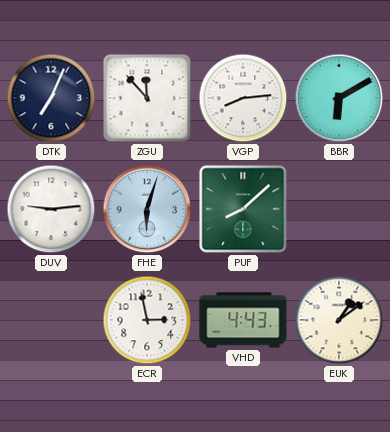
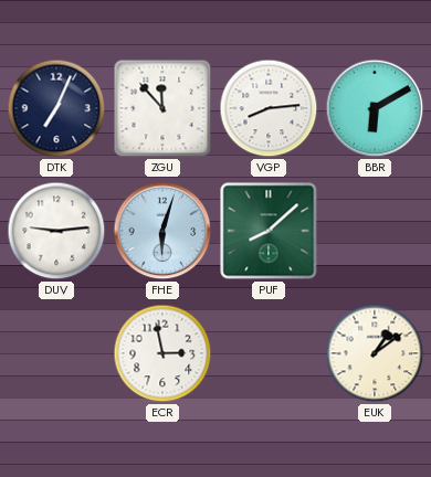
VHD: 4:43 -> none
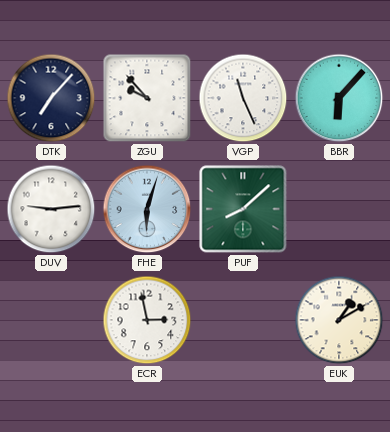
DTK: 7:04 -> 7:07
ZGU: 11:53 -> 9:53
VGP: 8:14 -> 11:26
BBR: 6:10 -> 6:07
EUK: 1:09 -> 1:10
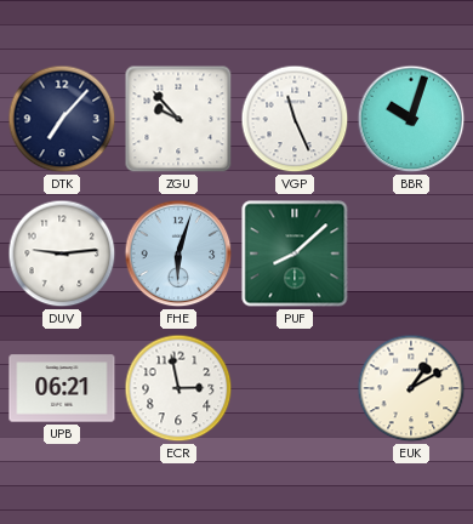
BBR: 6:07 -> 10:03
UPB: none -> 06:21
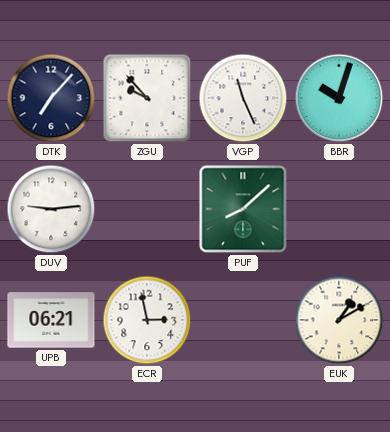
FHE: 6:03 -> none
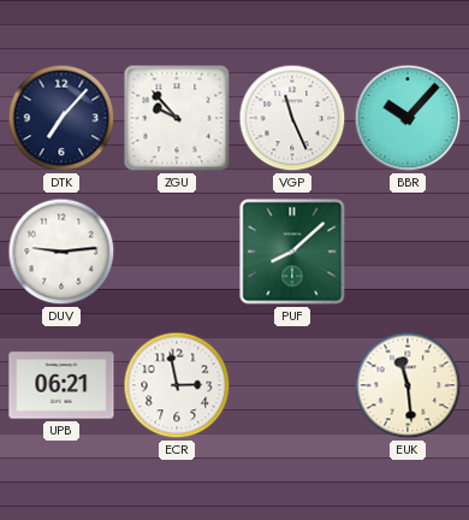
BBR: 10:03 -> 10:07
EUK: 1:10 -> 11:29
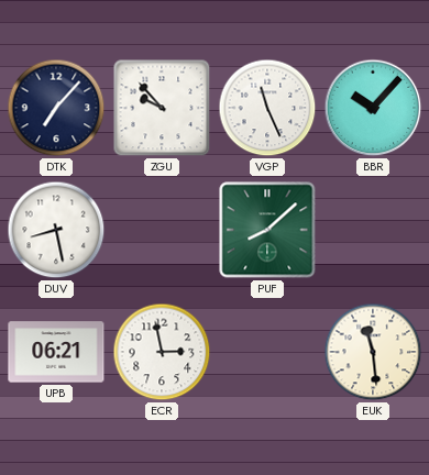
DUV: 9:14 -> 8:28
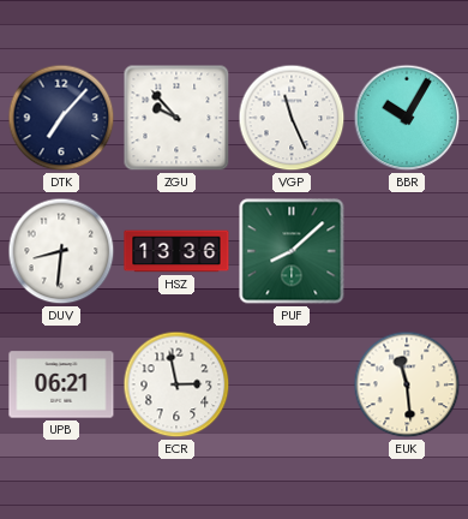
BBR: 10:07 -> 10:05
DUV: 8:28 -> 8:31
HSZ: none -> 13:36
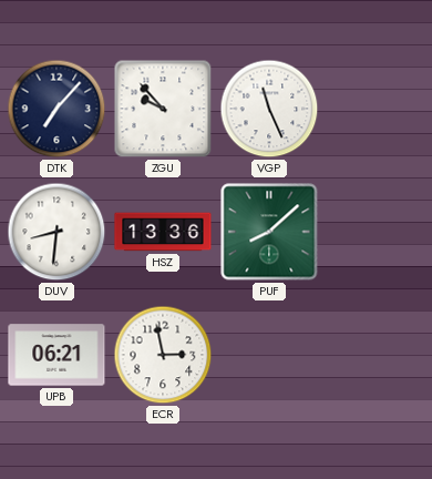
BBR: 10:05 -> none
EUK: 11:29 -> none
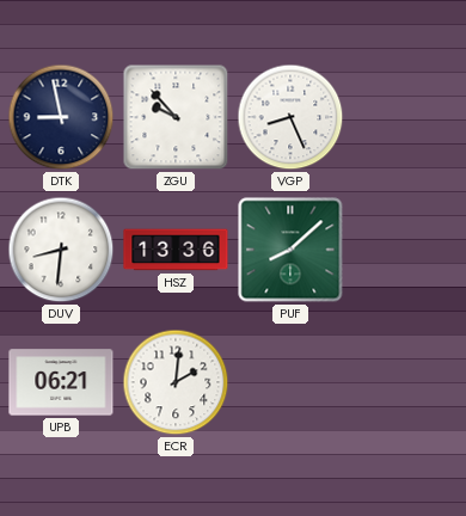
DTK: 7:07 -> 8:58
VGP: 11:26 -> 8:26
ECR: 2:58 -> 2:01
